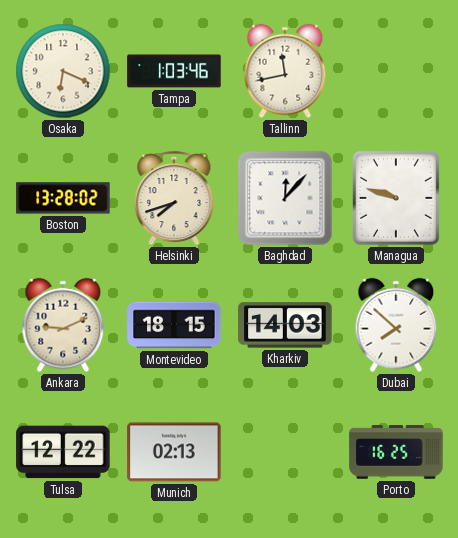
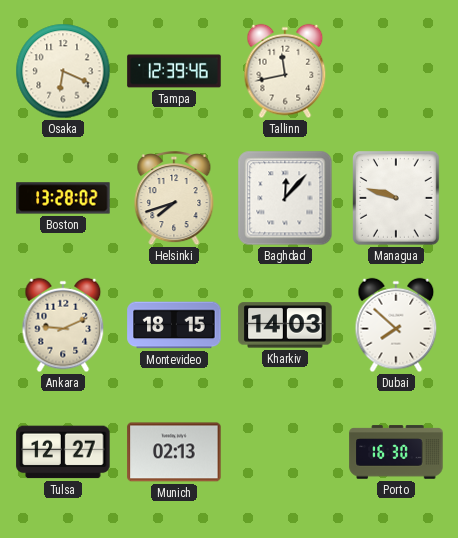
Tampa: 1:03 -> 12:39
Tulsa: 12:22 -> 12:27
Porto: 16:25 -> 16:30
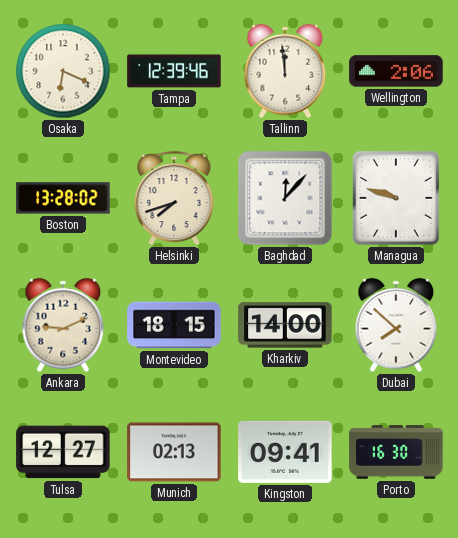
Tallinn: 11:43 -> 11:59
Wellington: none -> 2:06
Kharkiv: 14:03 -> 14:00
Kingston: none -> 09:41
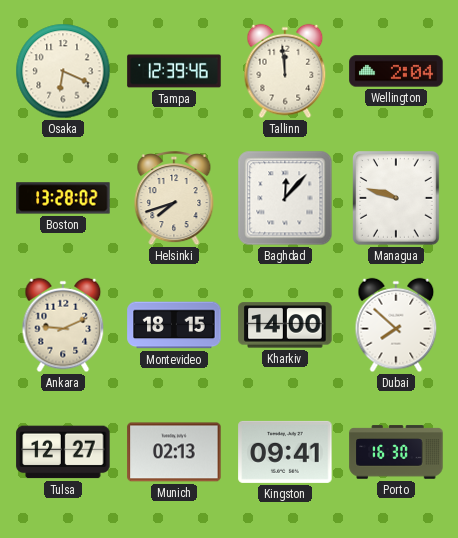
Wellington: 2:06 -> 2:04
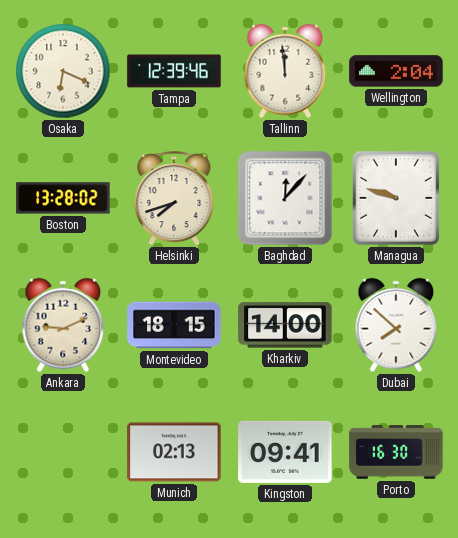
Tulsa: 12:27 -> none
